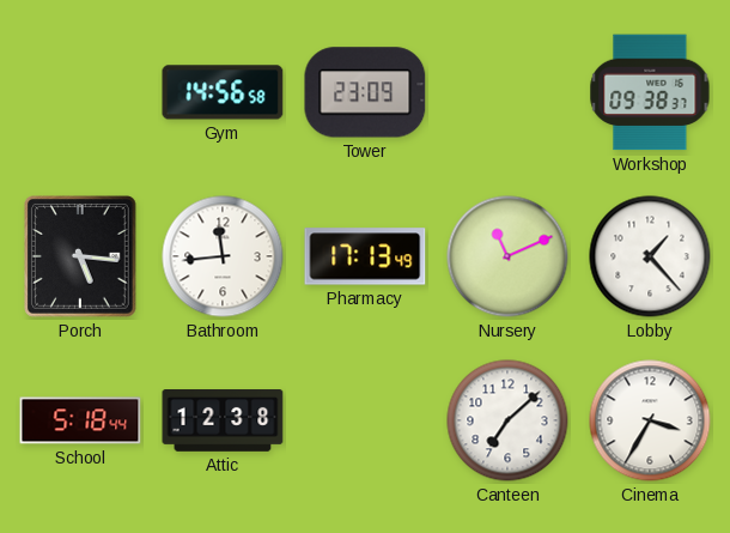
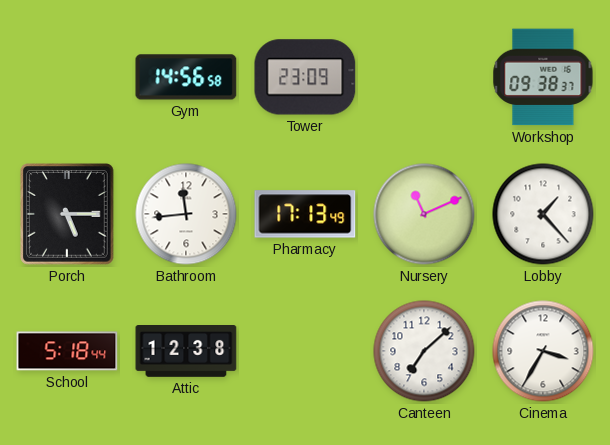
Porch: 5:16 -> 5:15
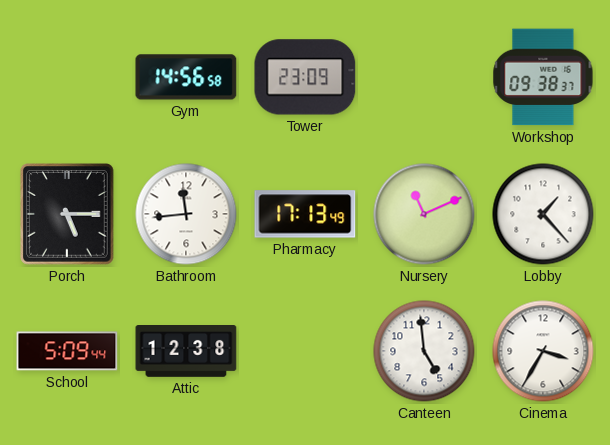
School: 5:18 -> 5:09
Canteen: 7:08 -> 4:59
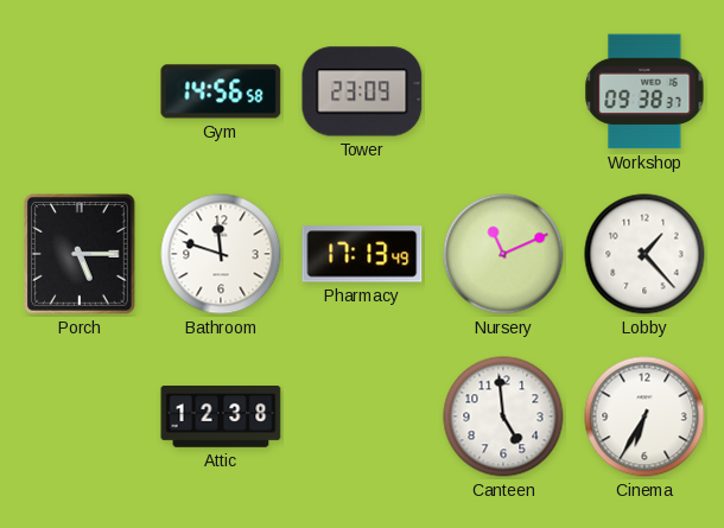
Bathroom: 11:44 -> 11:48
School: 5:09 -> none
Cinema: 3:35 -> 6:35
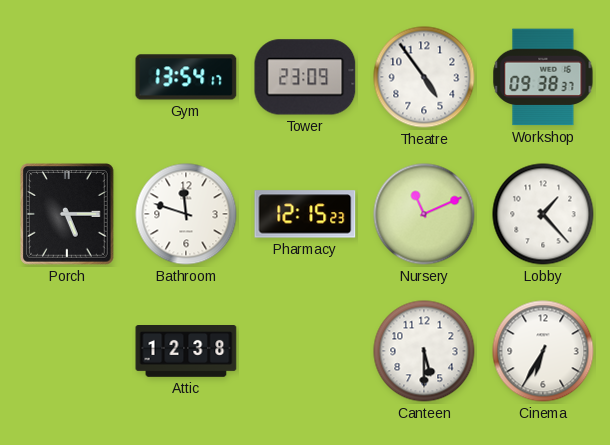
Gym: 14:56 -> 13:54
Theatre: none -> 4:54
Pharmacy: 17:13 -> 12:15
Canteen: 4:59 -> 5:30
